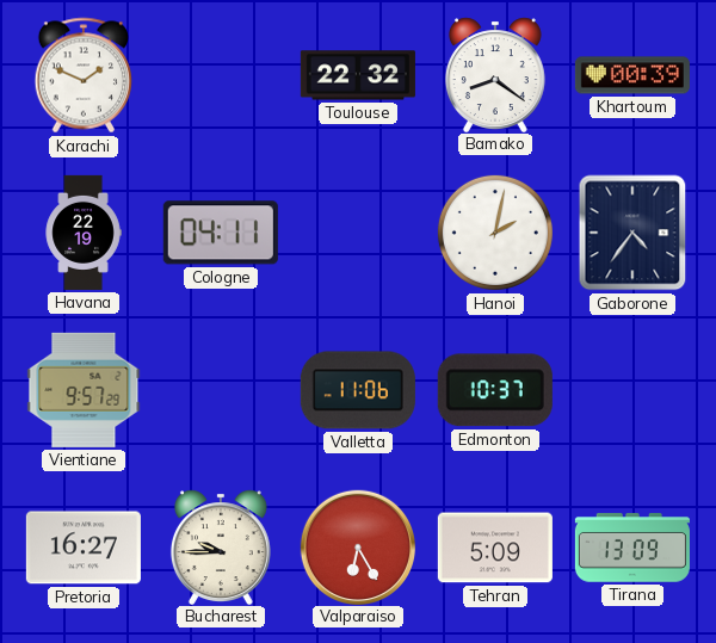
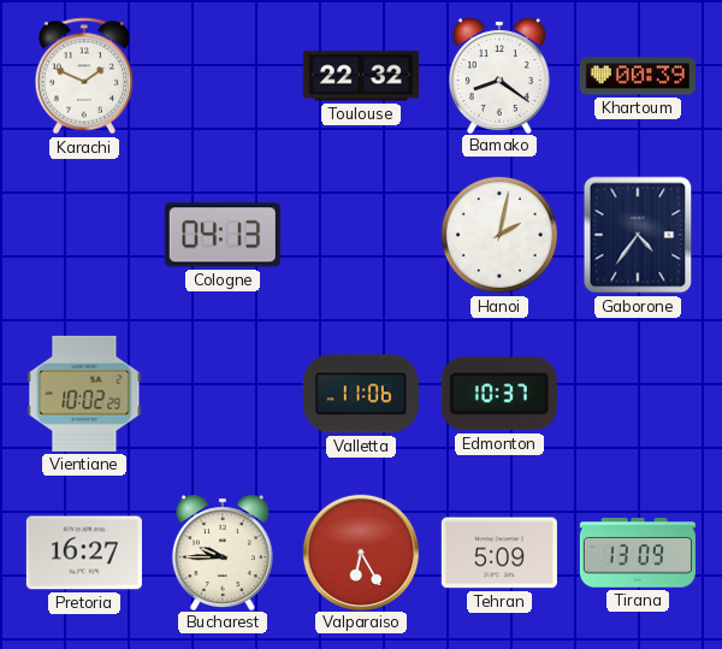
Havana: 22:19 -> none
Cologne: 04:11 -> 04:13
Vientiane: 9:57 -> 10:02
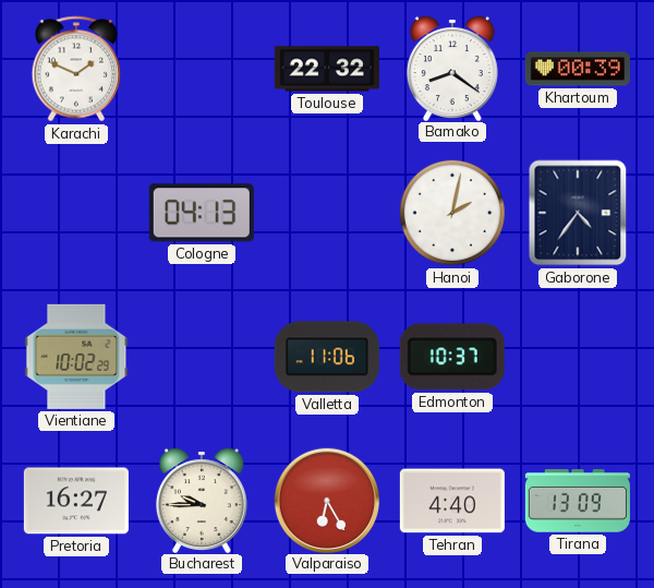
Tehran: 5:09 -> 4:40
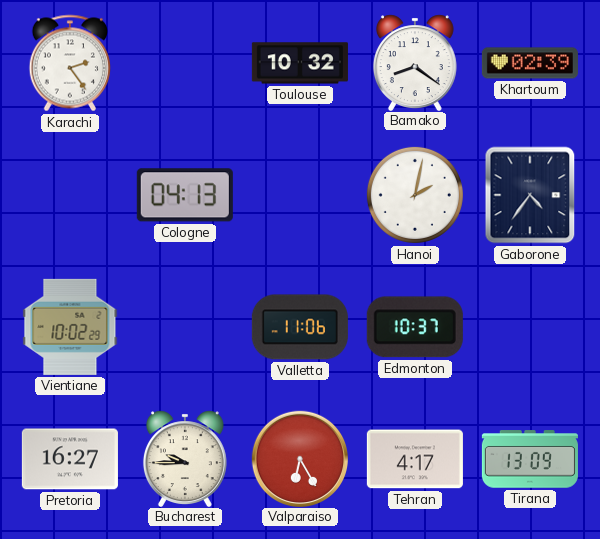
Karachi: 1:49 -> 2:24
Toulouse: 22:32 -> 10:32
Khartoum: 00:39 -> 02:39
Tehran: 4:40 -> 4:17
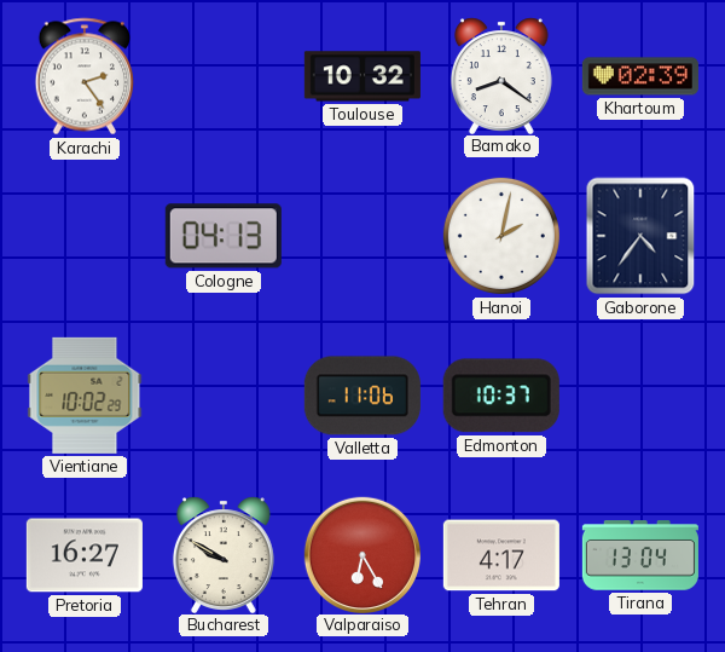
Bucharest: 9:45 -> 9:50
Tirana: 13:09 -> 13:04
